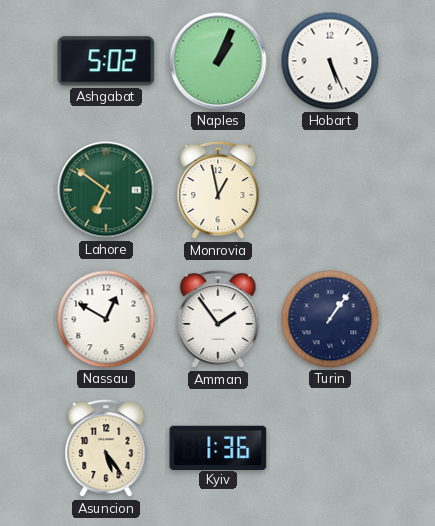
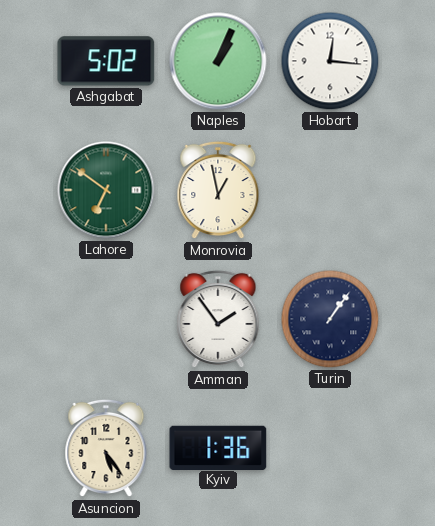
Hobart: 5:26 -> 12:16
Nassau: 12:50 -> none
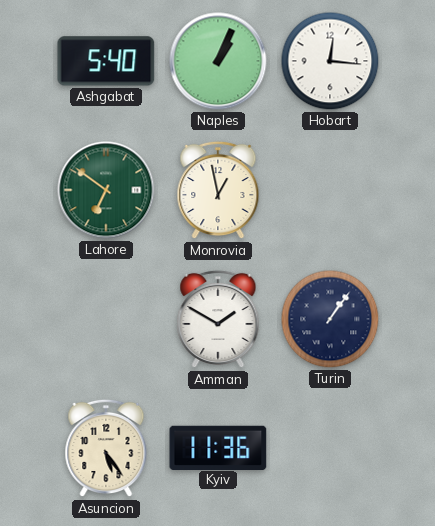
Ashgabat: 5:02 -> 5:40
Amman: 1:54 -> 1:50
Kyiv: 1:36 -> 11:36
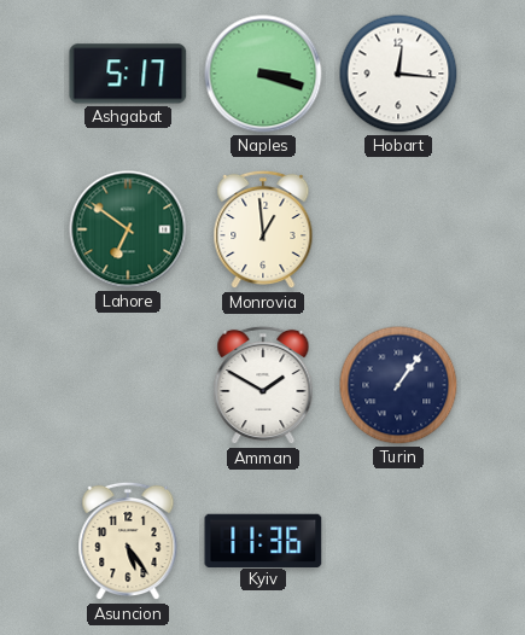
Ashgabat: 5:40 -> 5:17
Naples: 1:04 -> 3:18
Monrovia: 12:58 -> 12:59
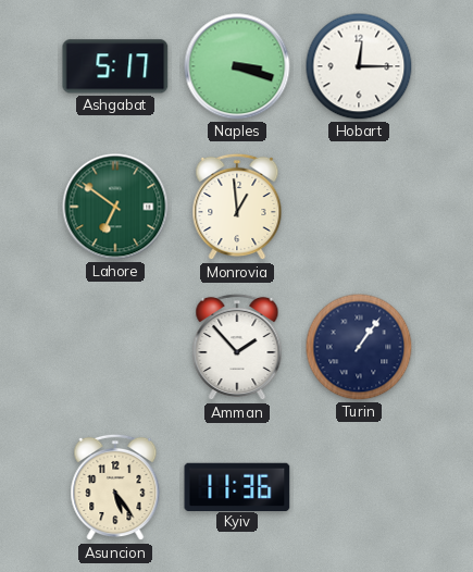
Hobart: 12:16 -> 12:15
Amman: 1:50 -> 1:53
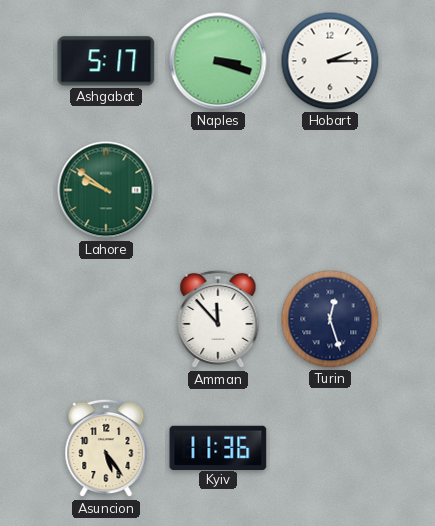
Hobart: 12:15 -> 2:15
Lahore: 6:51 -> 9:51
Monrovia: 12:59 -> none
Amman: 1:53 -> 11:53
Turin: 1:06 -> 12:27
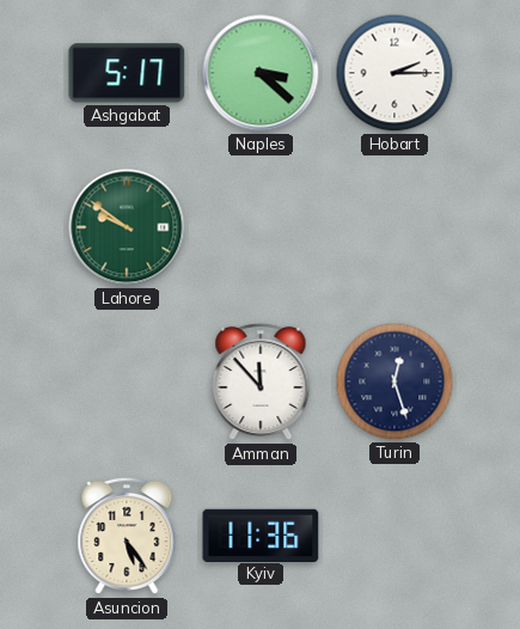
Naples: 3:18 -> 3:22
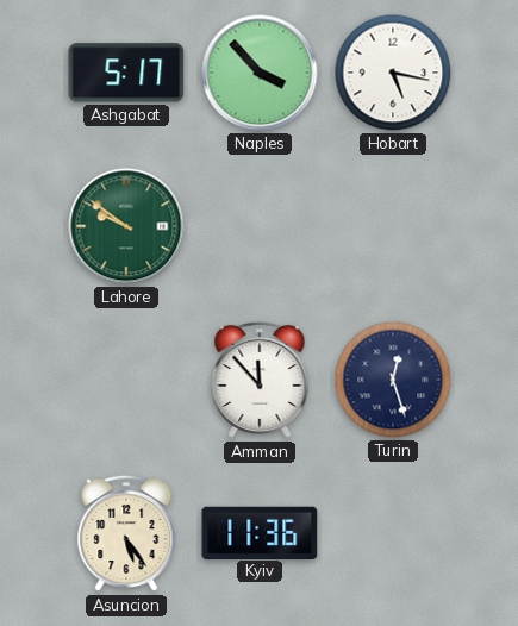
Naples: 3:22 -> 3:53
Hobart: 2:15 -> 5:17
